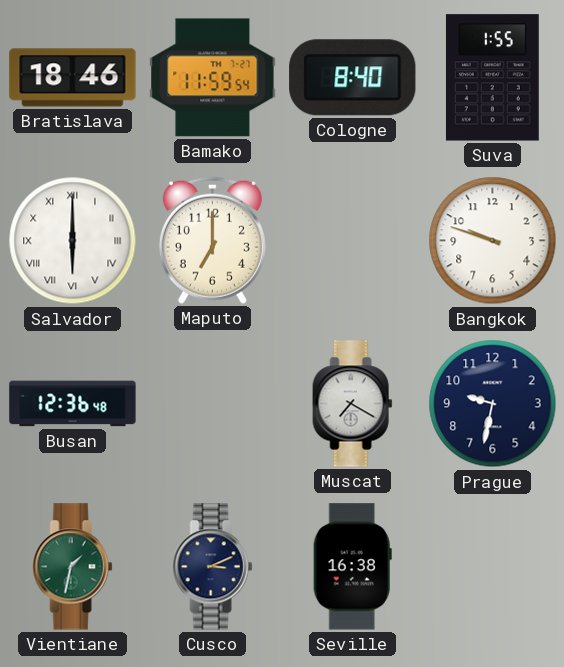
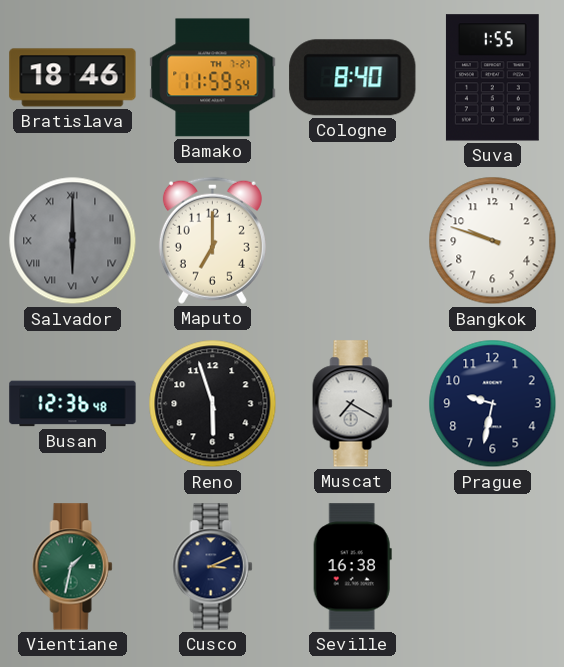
Salvador dial: white -> grey
Reno: none -> 5:57
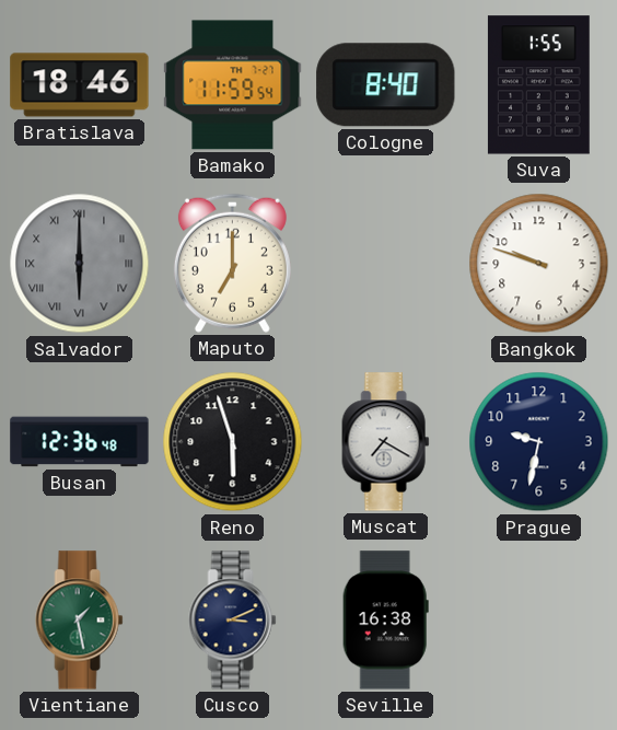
Vientiane: 1:32 -> 1:28
